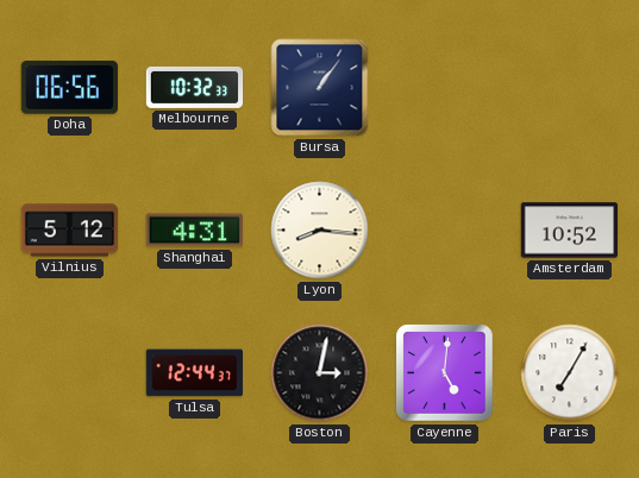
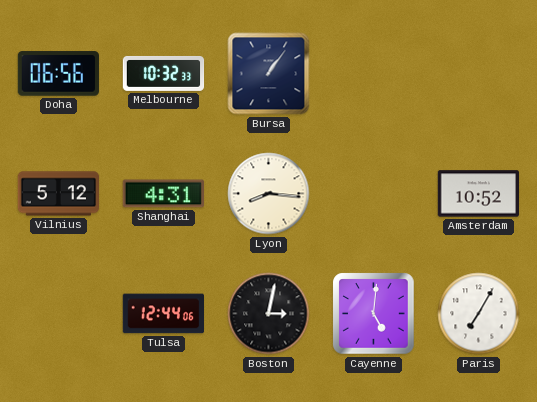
Tulsa: 12:44:37 -> 12:44:06
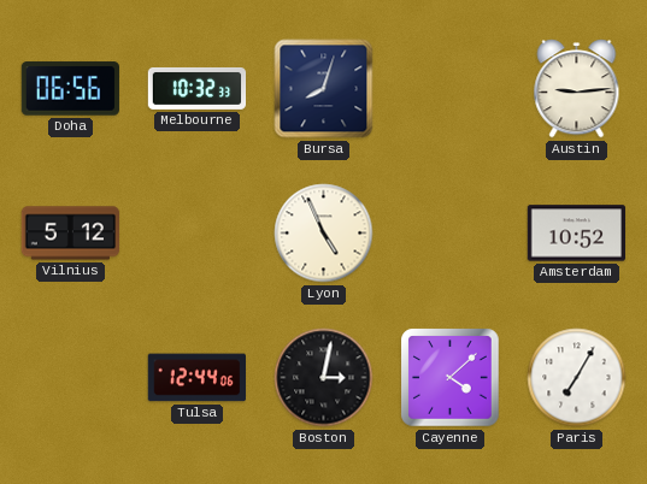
Bursa: 1:06 -> 8:03
Austin: none -> 9:14
Shanghai: 4:31 -> none
Lyon: 8:16 -> 4:56
Cayenne: 5:01 -> 4:08
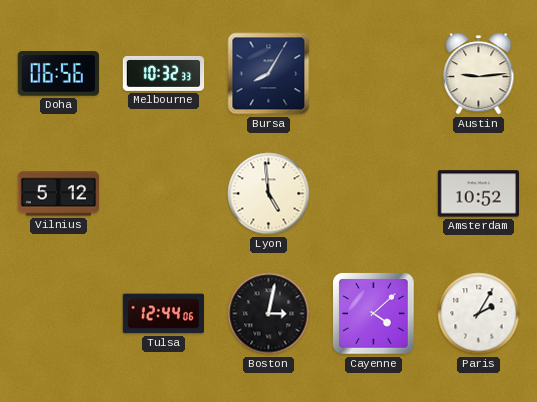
Bursa: 8:03 -> 8:05
Lyon: 4:56 -> 4:59
Paris: 7:05 -> 2:05
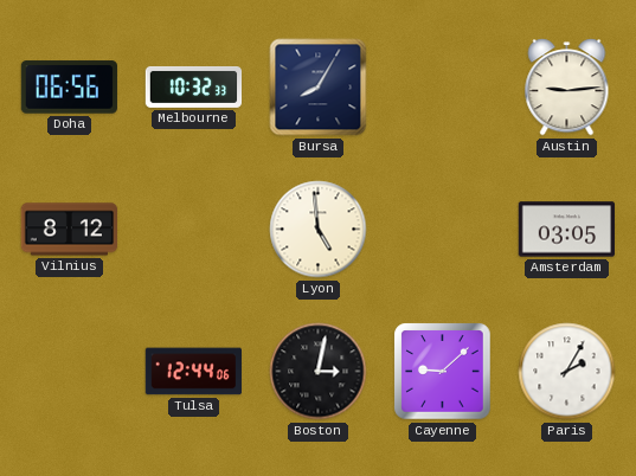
Vilnius: 5:12 -> 8:12
Amsterdam: 10:52 -> 03:05
Cayenne: 4:08 -> 9:08
